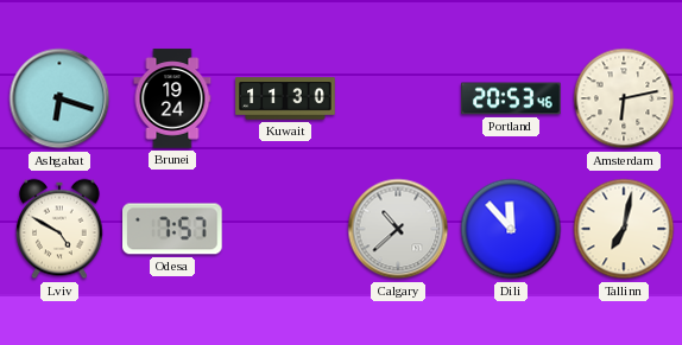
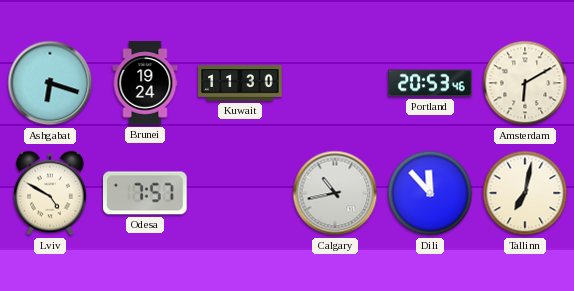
Amsterdam: 6:13 -> 6:10
Calgary: 10:38 -> 10:43
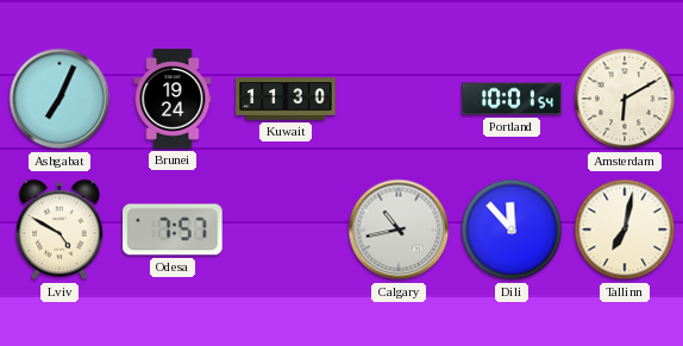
Ashgabat: 6:18 -> 7:04
Portland: 20:53 -> 10:01
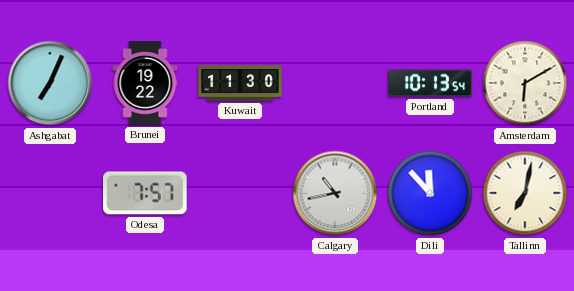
Brunei: 19:24 -> 19:22
Portland: 10:01 -> 10:13
Lviv: 4:50 -> none
